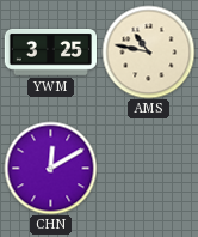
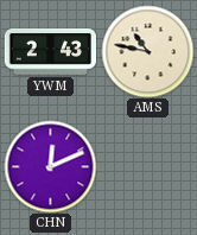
YWM: 3:25 -> 2:43
CHN: 12:10 -> 12:11
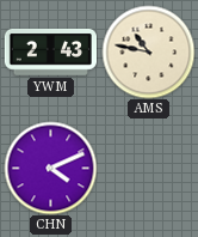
CHN: 12:11 -> 4:11
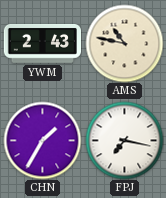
CHN: 4:11 -> 1:35
FPJ: none -> 7:17
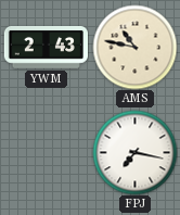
CHN: 1:35 -> none
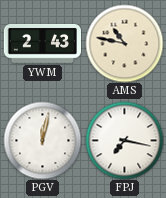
PGV: none -> 12:02
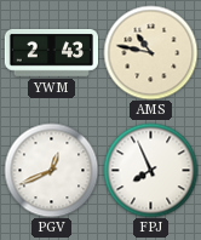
PGV: 12:02 -> 12:41
FPJ: 7:17 -> 7:56
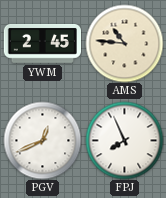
YWM: 2:43 -> 2:45
AMS: 10:47 -> 10:46
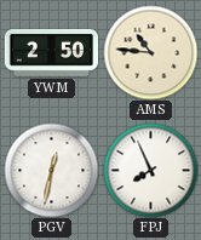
YWM: 2:45 -> 2:50
PGV: 12:41 -> 12:32
